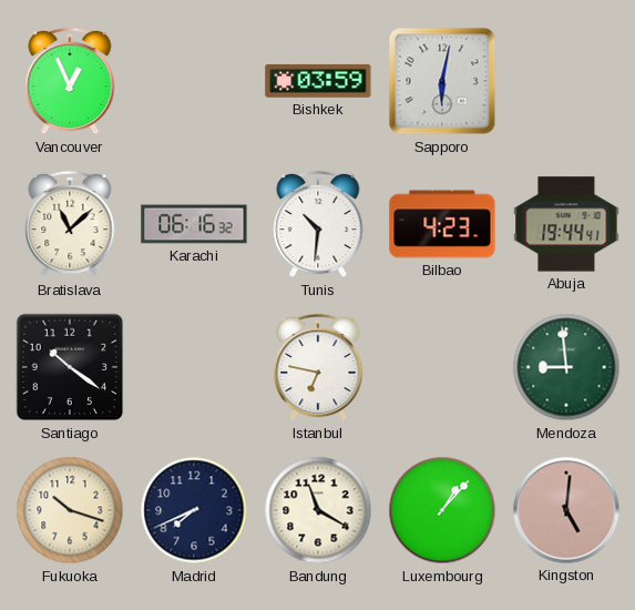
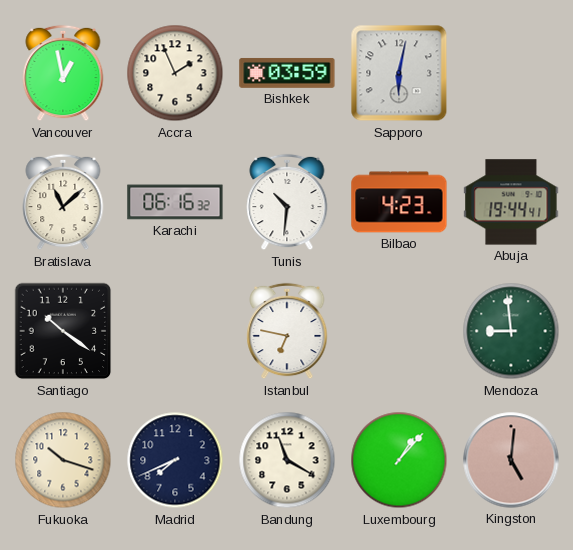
Vancouver: 12:56 -> 12:58
Accra: none -> 1:56
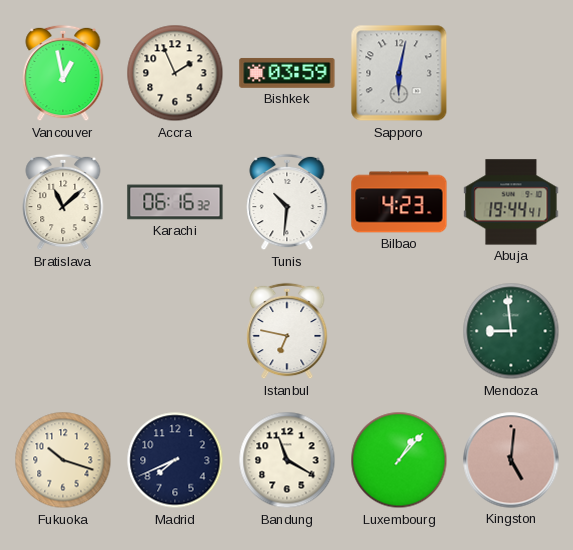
Santiago: 10:21 -> none
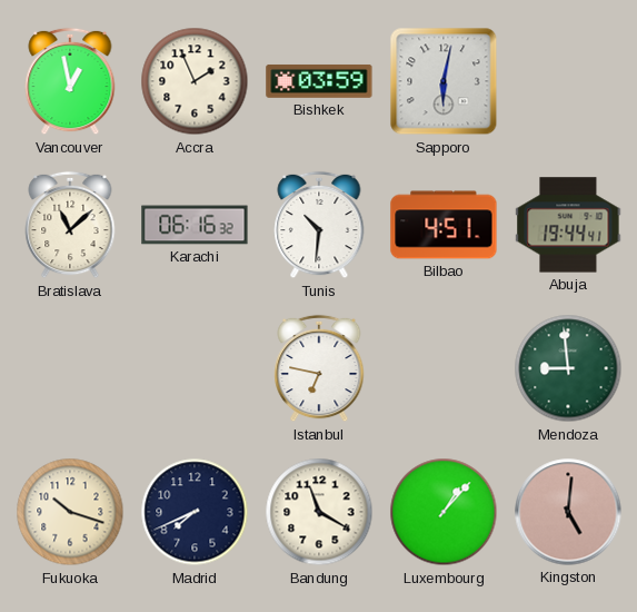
Bilbao: 4:23 -> 4:51
